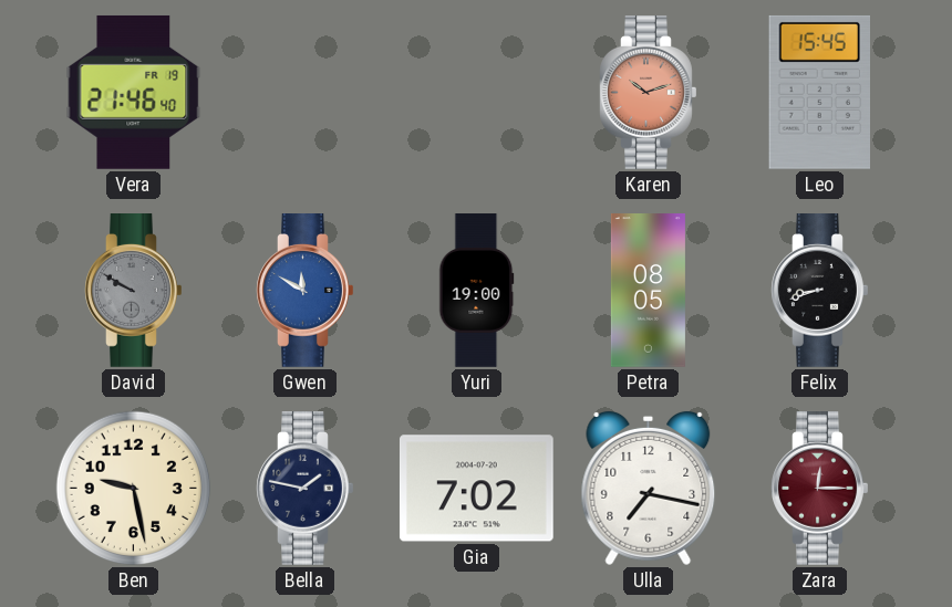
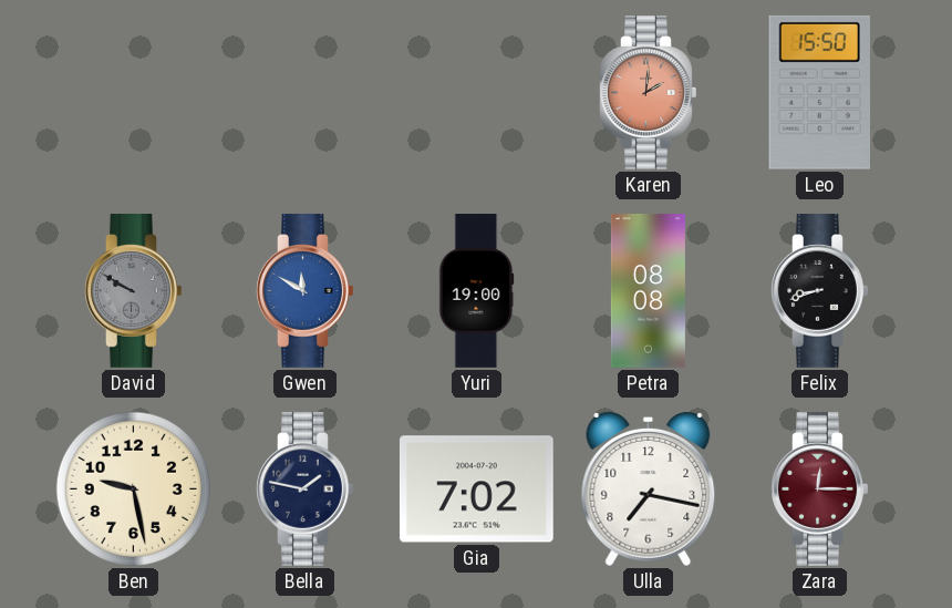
Vera: 21:46 -> none
Karen: 10:12 -> 2:01
Leo: 15:45 -> 15:50
Petra: 08:05 -> 08:08
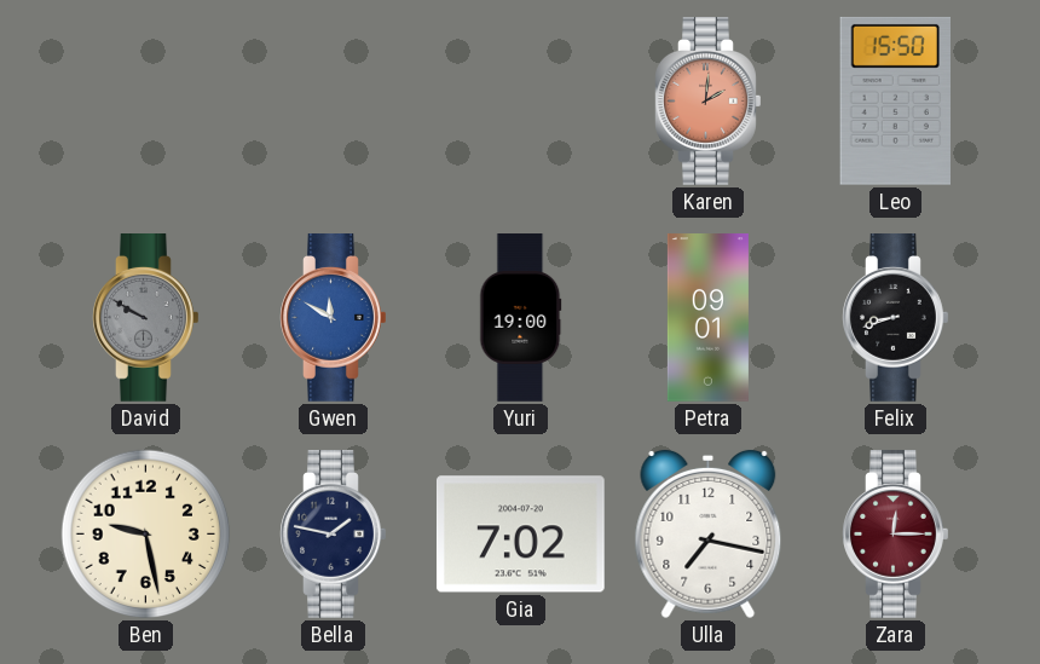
Petra: 08:08 -> 09:01
